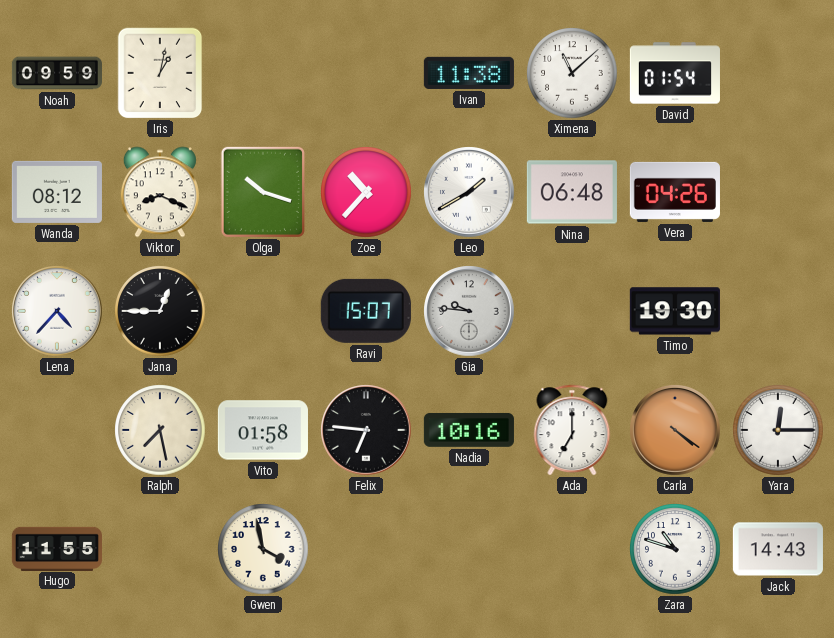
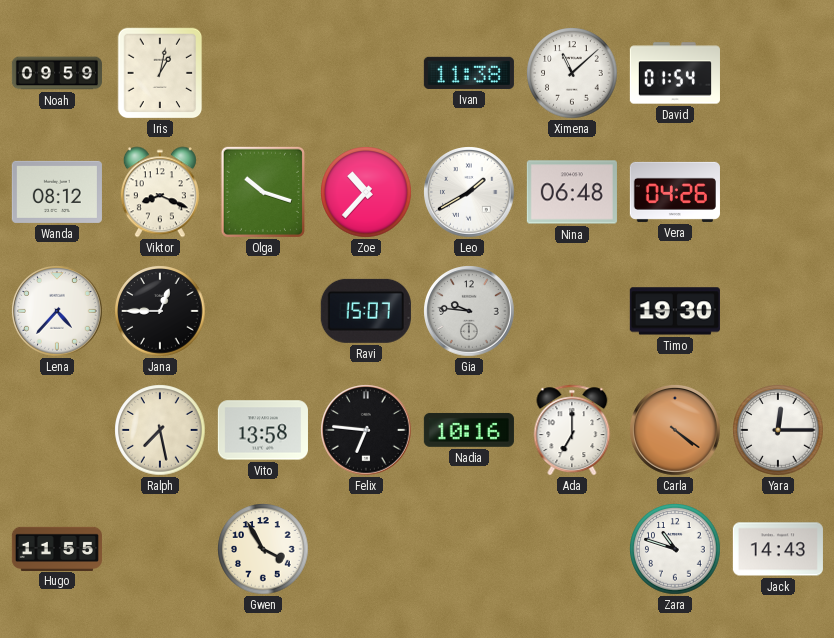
Vito: 01:58 -> 13:58
Gwen: 3:58 -> 3:55
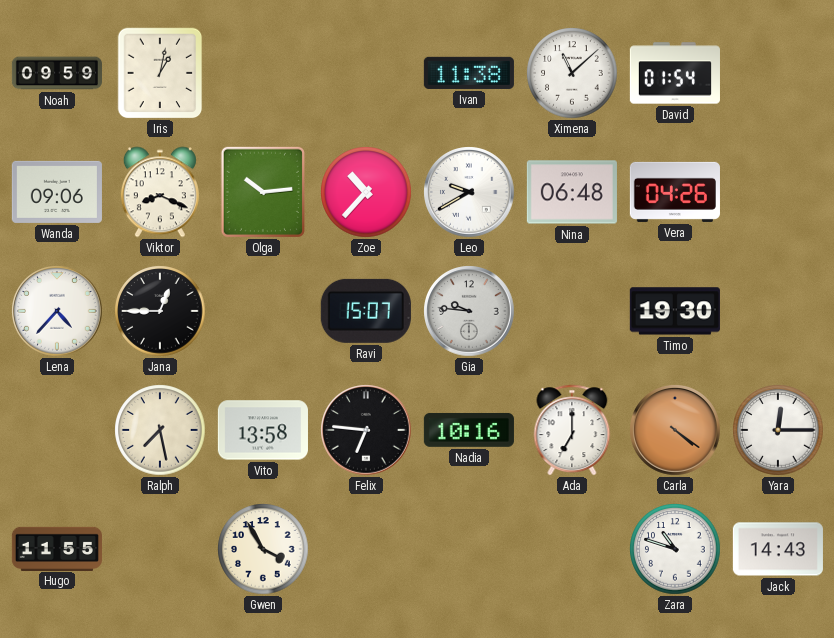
Wanda: 08:12 -> 09:06
Olga: 10:18 -> 10:14
Leo: 1:40 -> 9:40
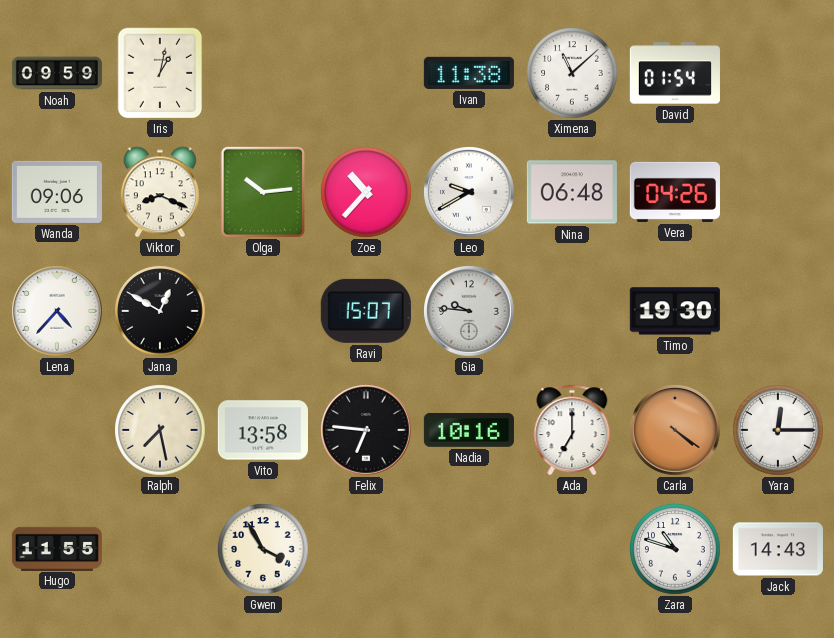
Jana: 12:45 -> 12:50
